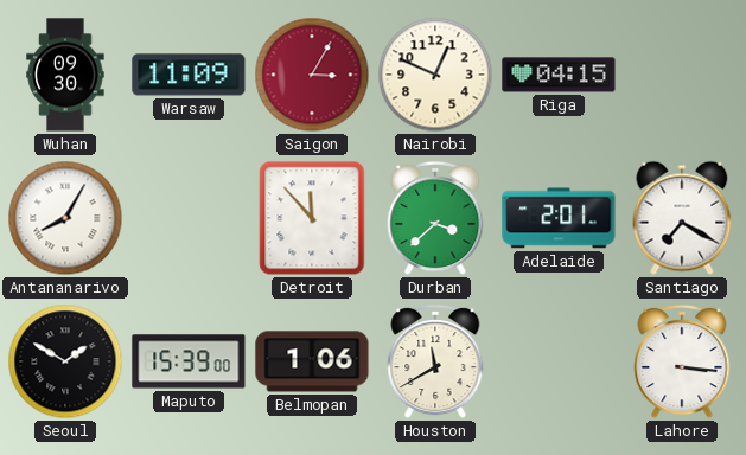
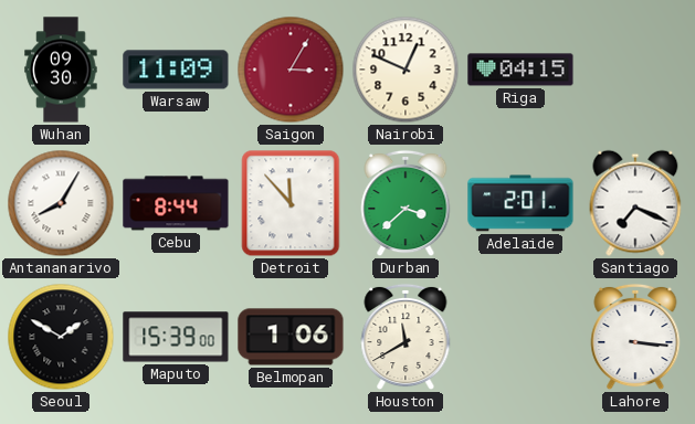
Cebu: none -> 8:44
Santiago: 7:20 -> 7:19
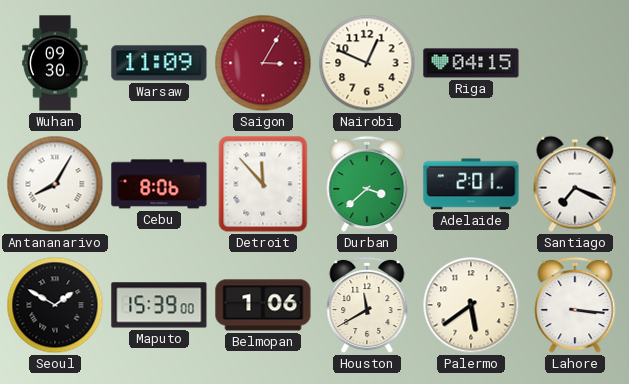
Cebu: 8:44 -> 8:06
Palermo: none -> 5:39
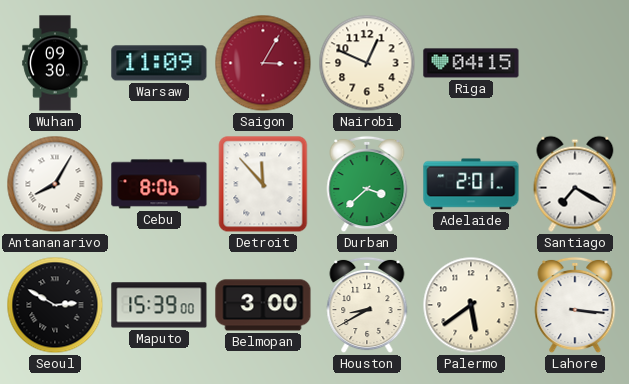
Santiago: 7:19 -> 7:20
Seoul: 1:50 -> 2:50
Belmopan: 1:06 -> 3:00
Houston: 11:40 -> 8:40
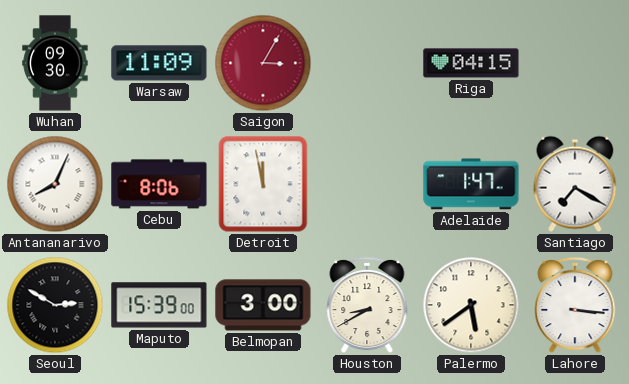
Nairobi: 12:49 -> none
Antananarivo: 8:05 -> 8:04
Detroit: 11:53 -> 11:58
Durban: 3:38 -> none
Adelaide: 2:01 -> 1:47
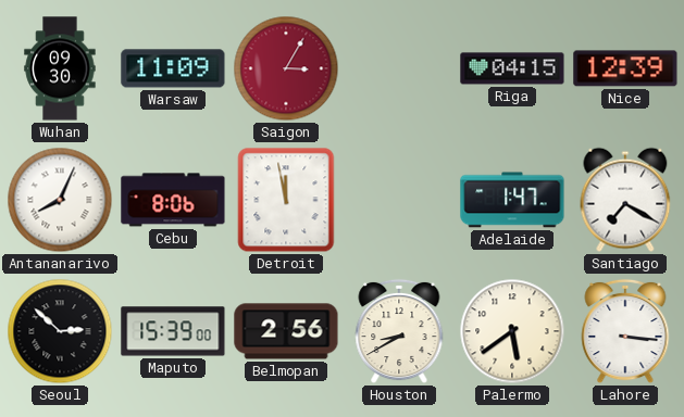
Nice: none -> 12:39
Seoul: 2:50 -> 2:52
Belmopan: 3:00 -> 2:56
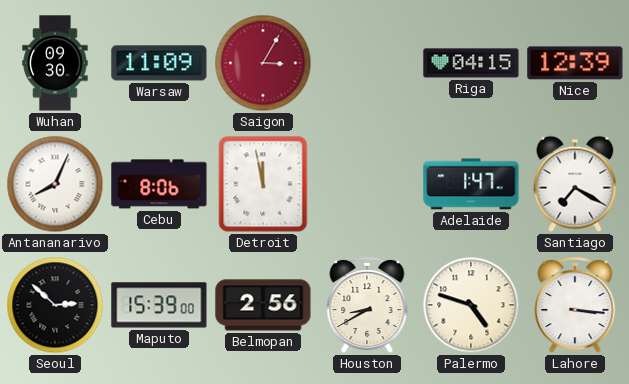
Palermo: 5:39 -> 4:48
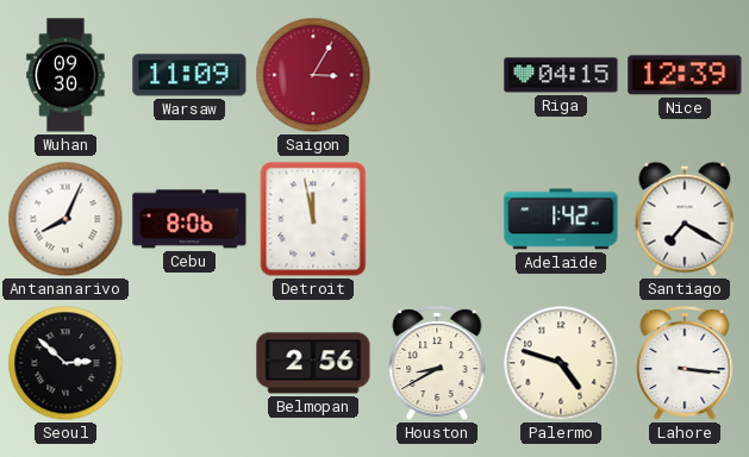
Adelaide: 1:47 -> 1:42
Maputo: 15:39 -> none
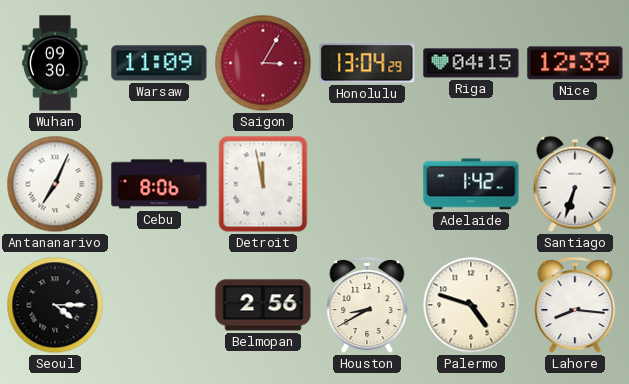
Honolulu: none -> 13:04
Antananarivo: 8:04 -> 7:04
Santiago: 7:20 -> 6:33
Seoul: 2:52 -> 4:15
Lahore: 3:16 -> 8:16
